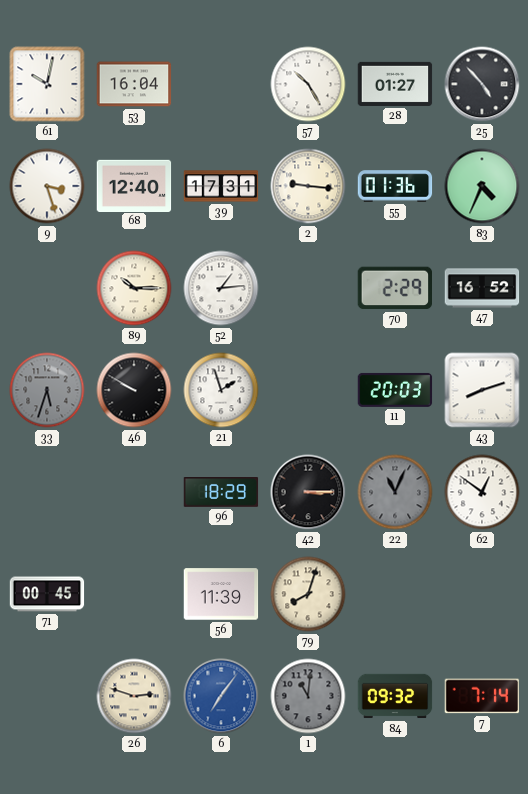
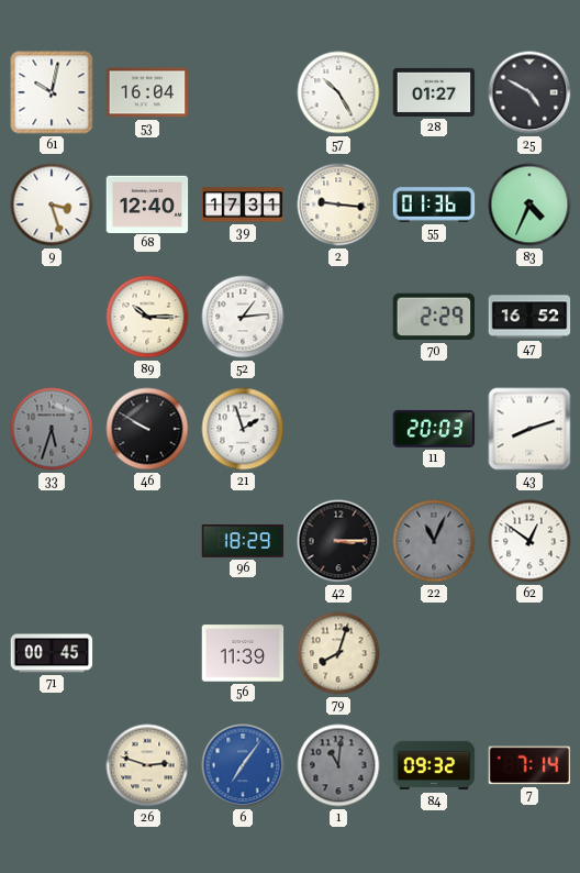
25: 4:53 -> 4:50
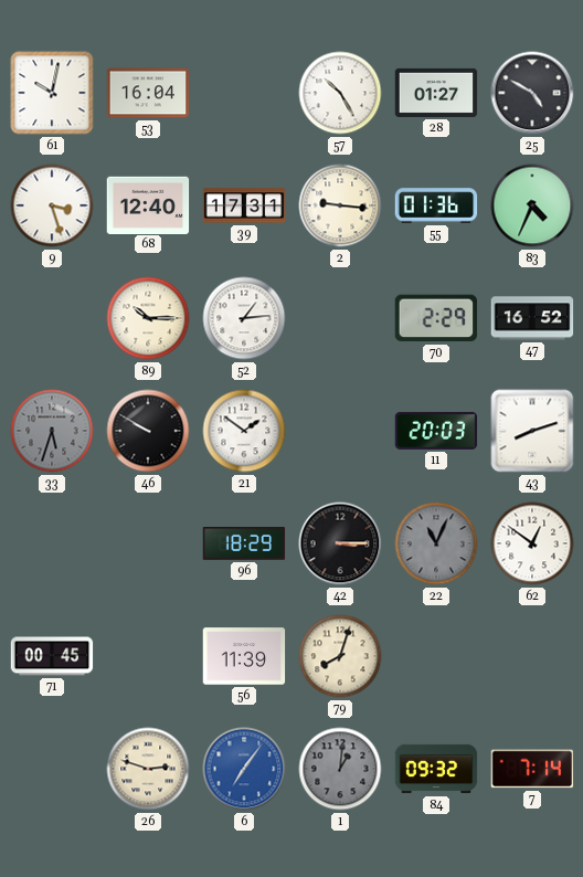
21: 1:57 -> 1:51
1: 11:01 -> 1:01
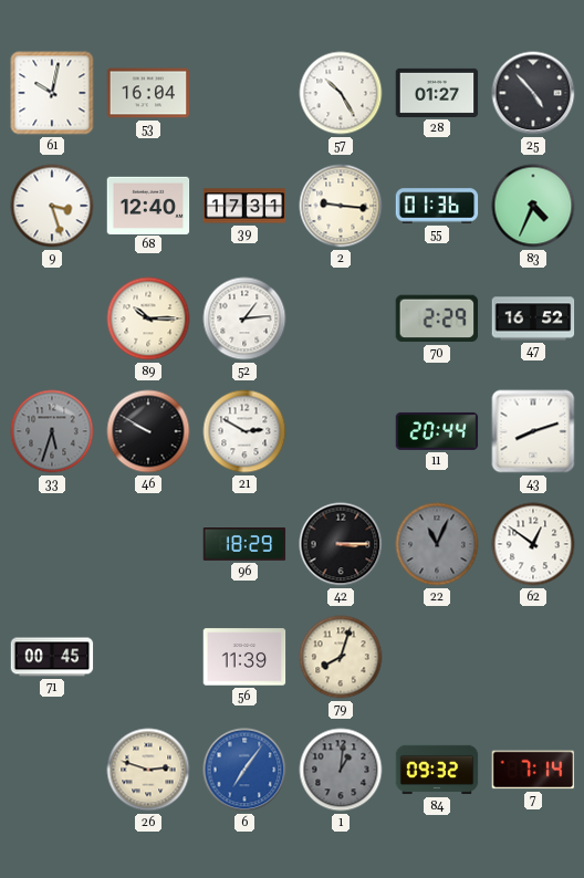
25: 4:50 -> 4:53
21: 1:51 -> 2:50
11: 20:03 -> 20:44
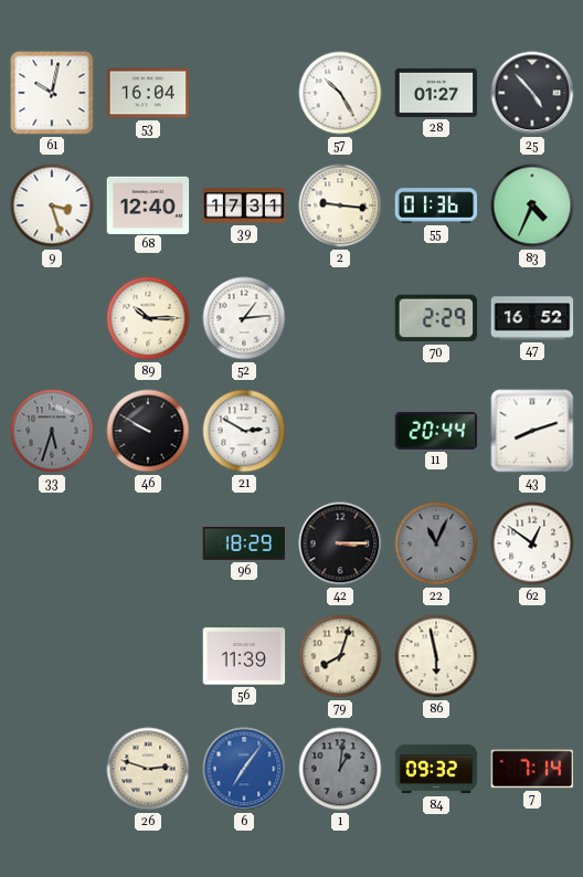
71: 00:45 -> none
86: none -> 5:58
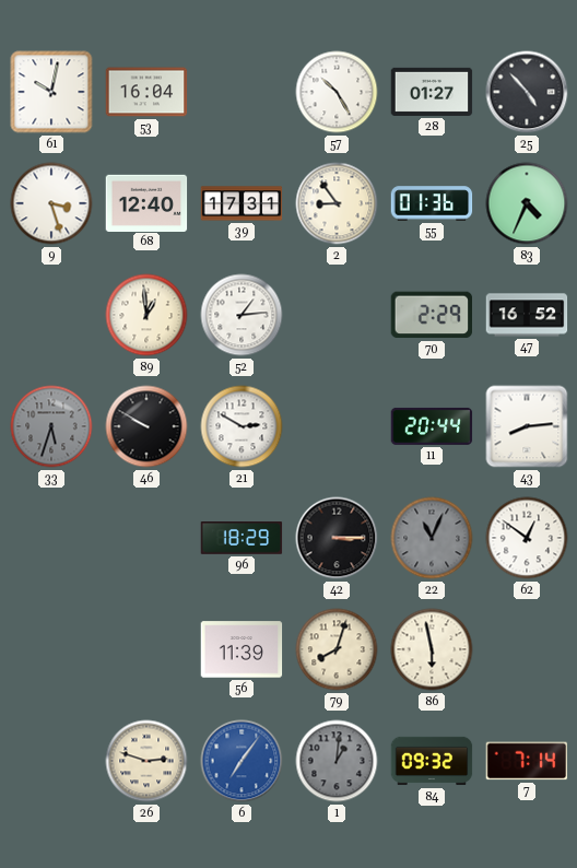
2: 9:16 -> 8:54
89: 10:15 -> 12:59
43: 8:12 -> 8:14
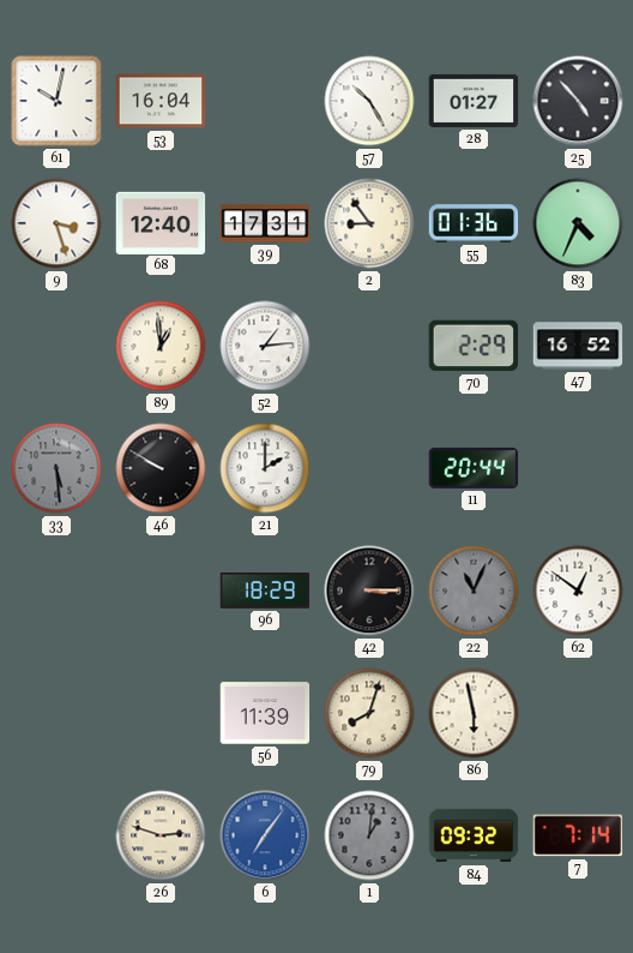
33: 5:33 -> 5:29
21: 2:50 -> 2:00
43: 8:14 -> none
